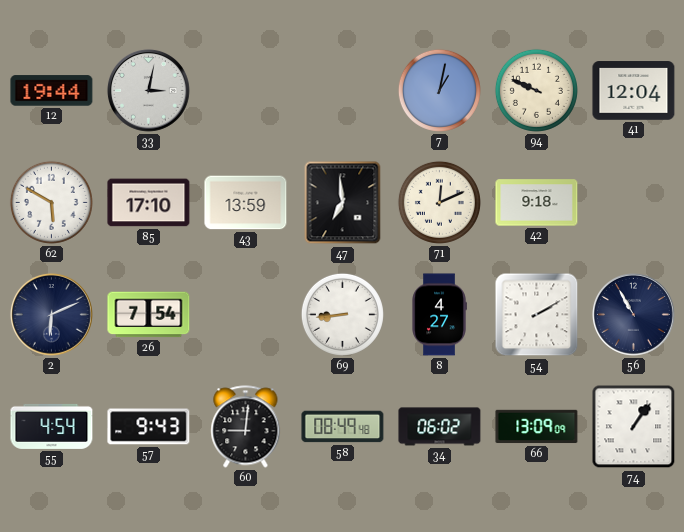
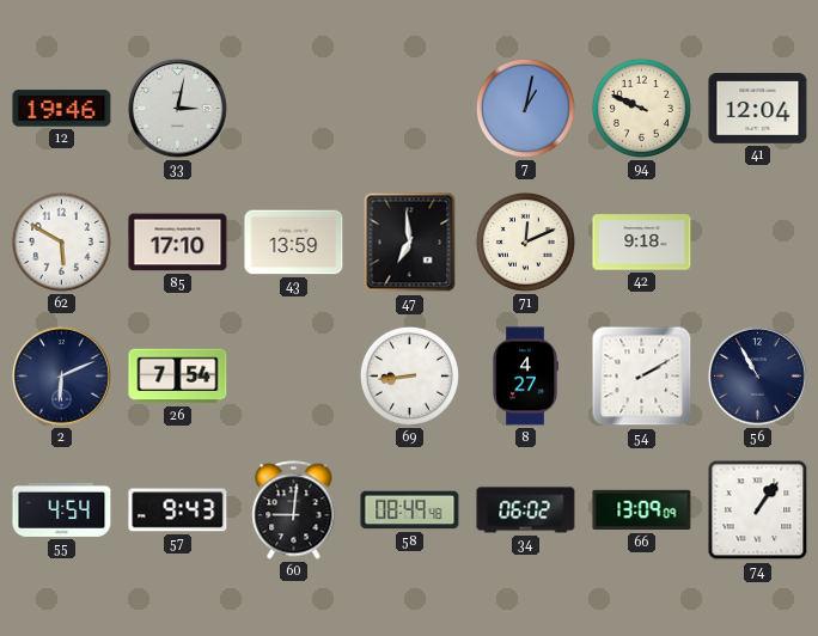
12: 19:44 -> 19:46
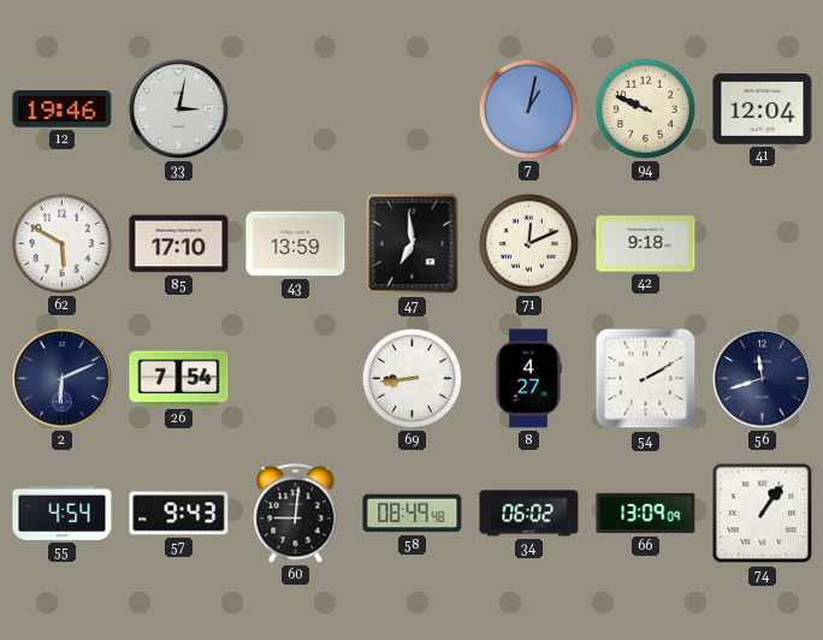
56: 10:55 -> 11:42
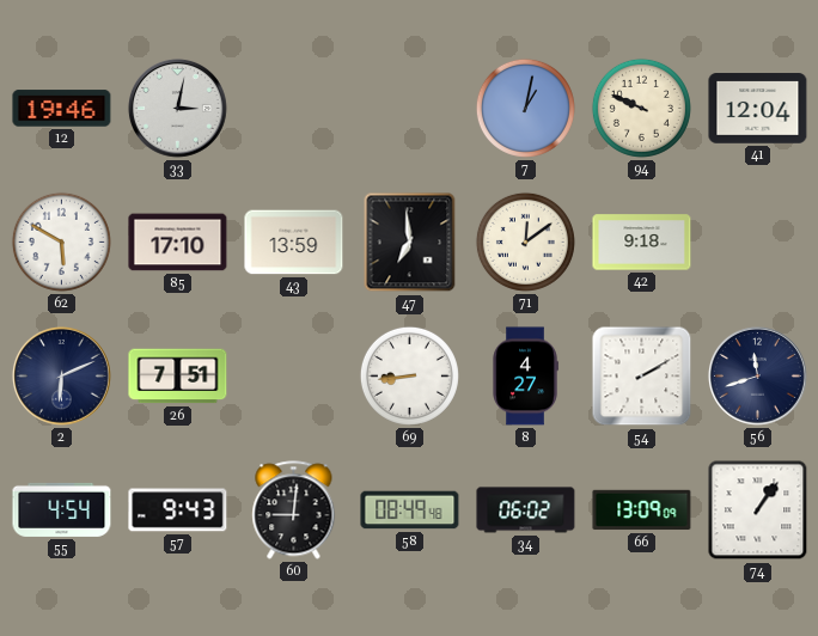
71: 12:11 -> 12:09
26: 7:54 -> 7:51
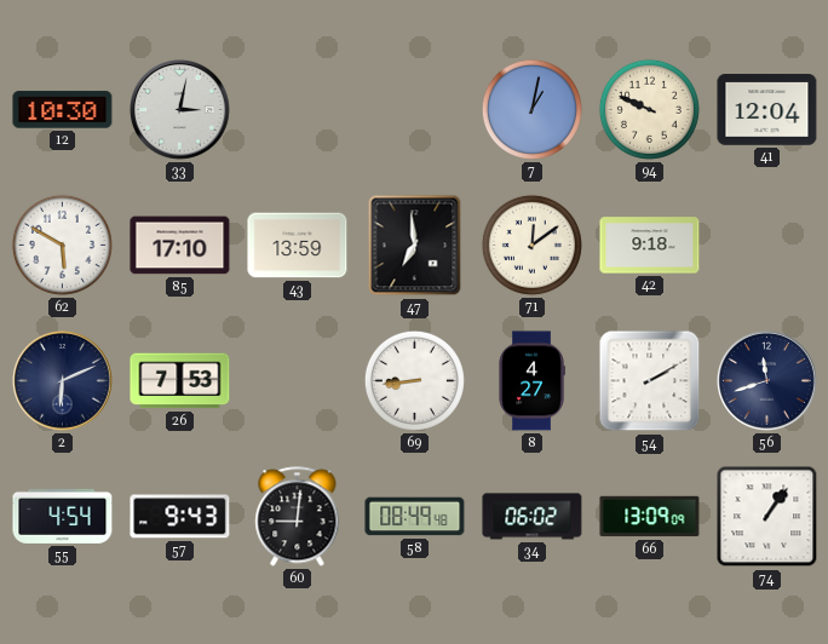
12: 19:46 -> 10:30
26: 7:51 -> 7:53
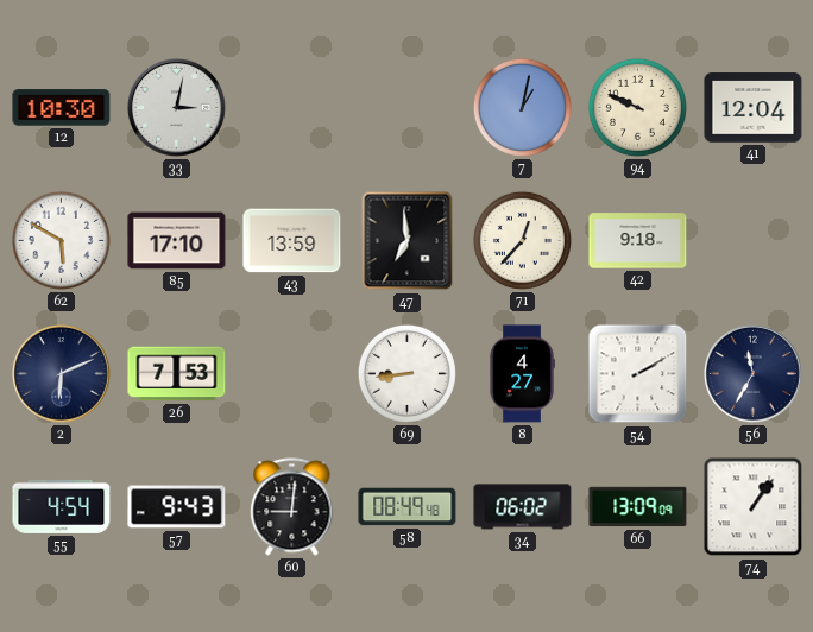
71: 12:09 -> 12:37
56: 11:42 -> 11:35
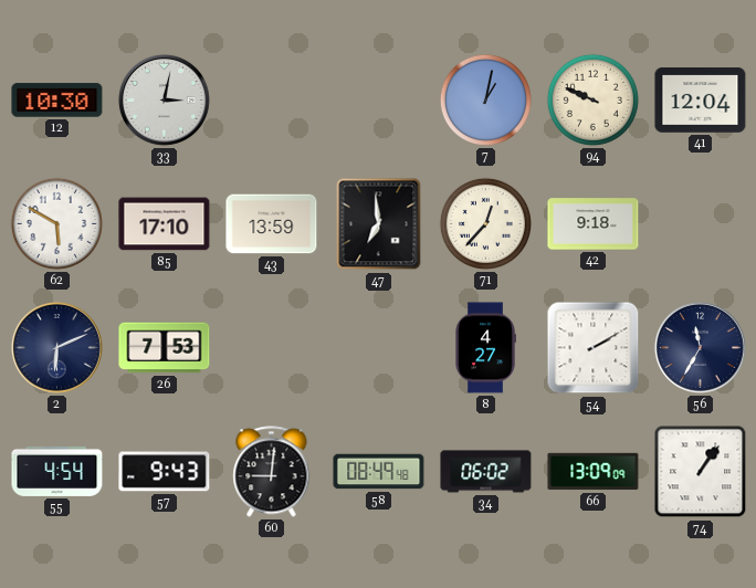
69: 8:44 -> none
